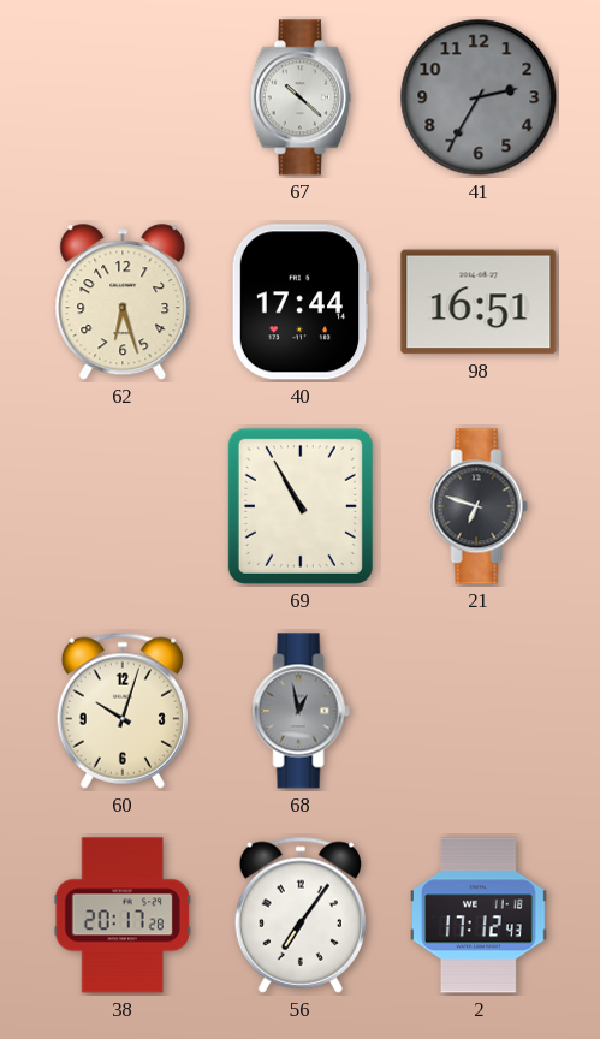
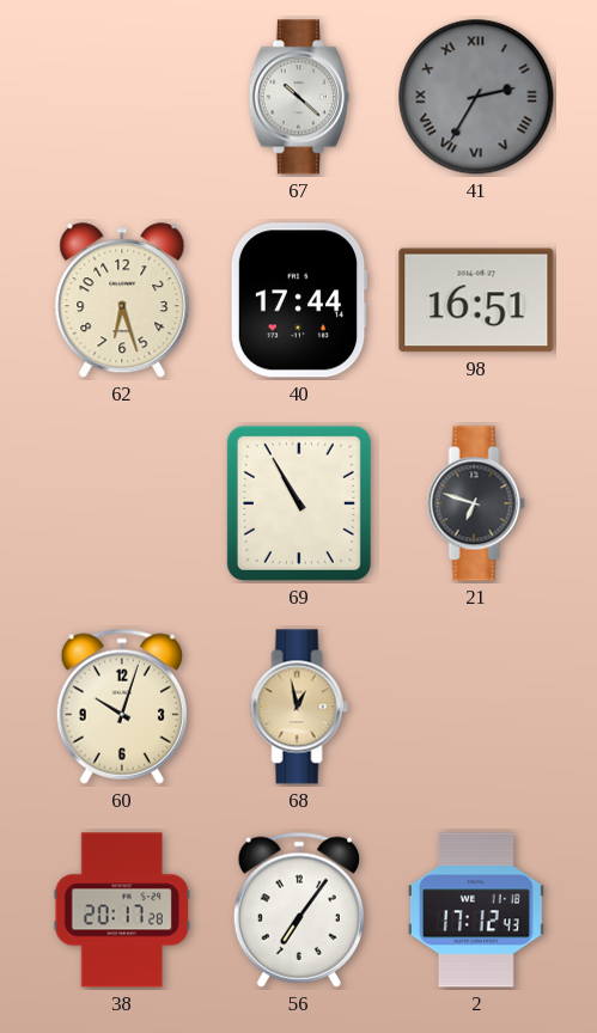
41 numerals: Arabic -> Roman
68 dial: grey -> champagne
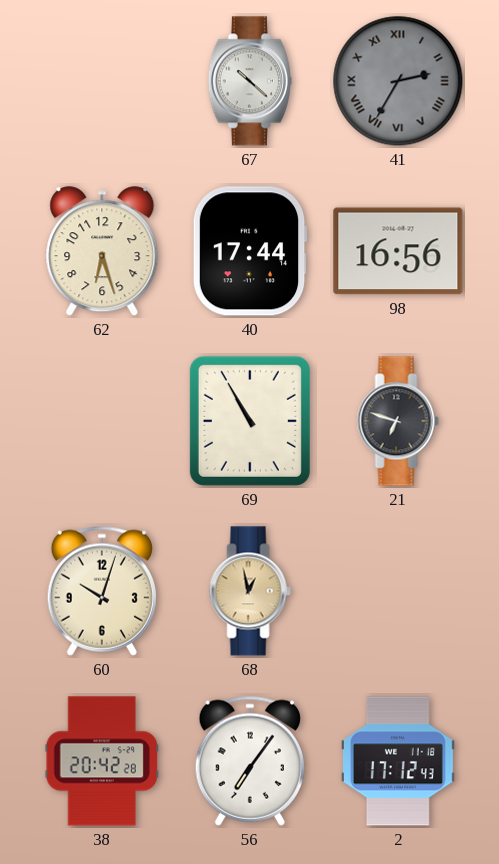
98: 16:51 -> 16:56
38: 20:17 -> 20:42
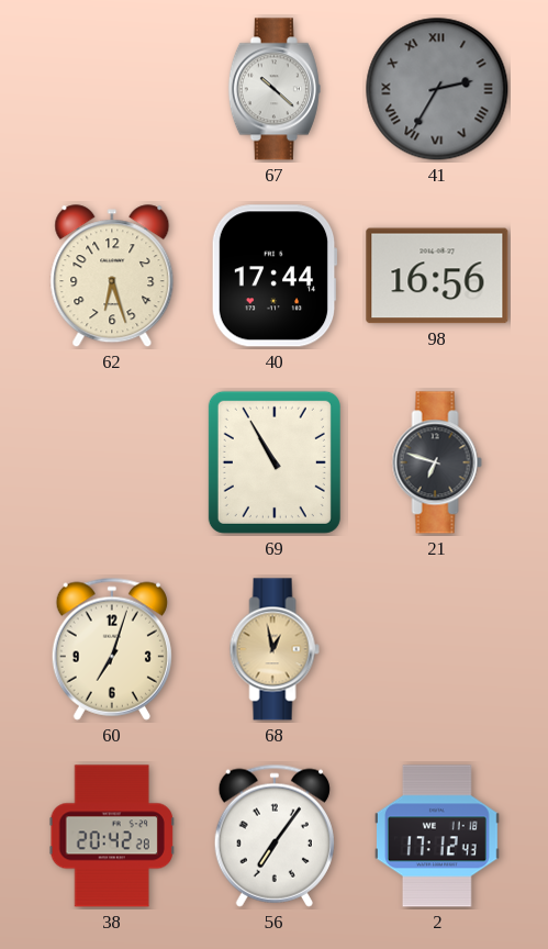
60: 10:03 -> 7:03
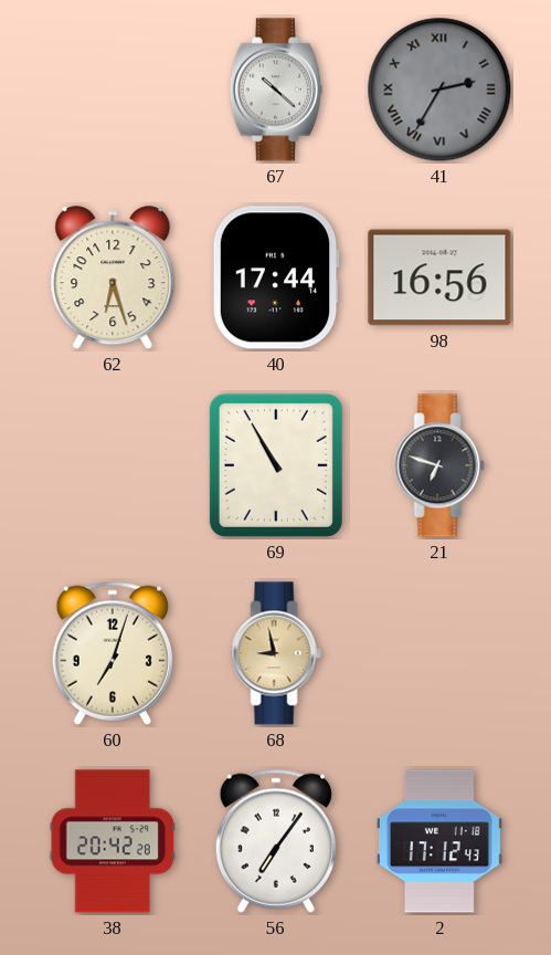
68: 12:58 -> 8:58
